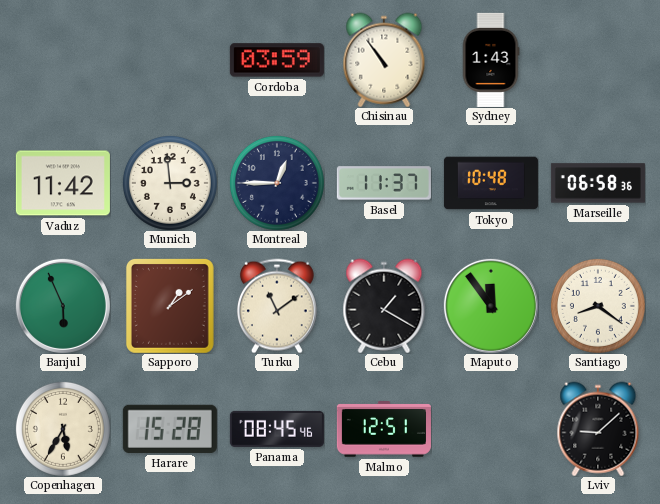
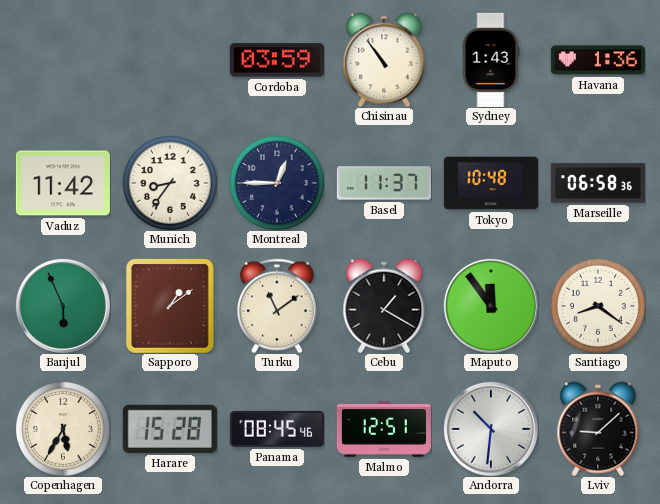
Havana: none -> 1:36
Munich: 2:59 -> 8:36
Andorra: none -> 10:31
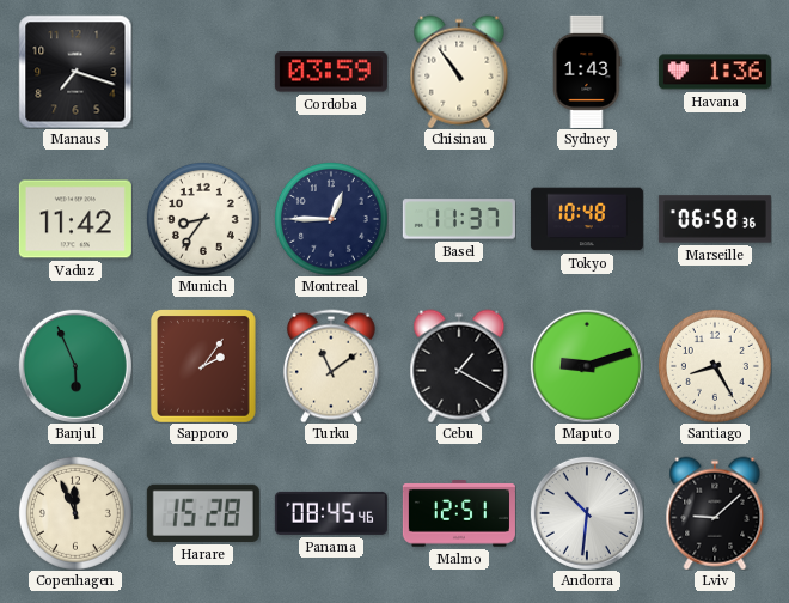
Manaus: none -> 7:18
Sapporo: 1:09 -> 2:06
Maputo: 11:54 -> 9:12
Santiago: 8:21 -> 8:25
Copenhagen: 5:35 -> 11:56
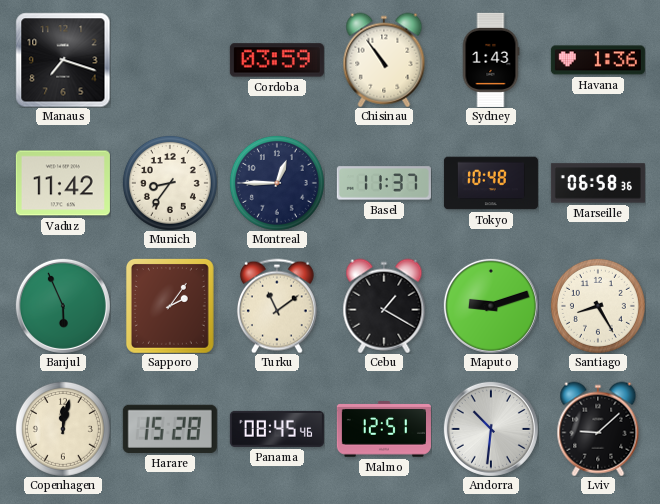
Copenhagen: 11:56 -> 12:02
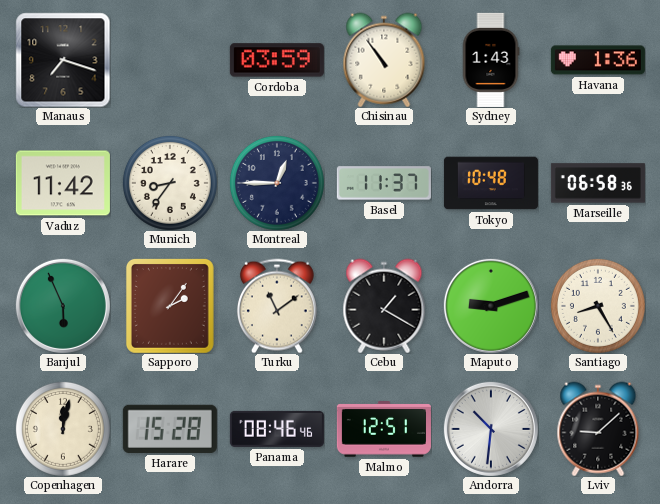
Panama: 08:45 -> 08:46
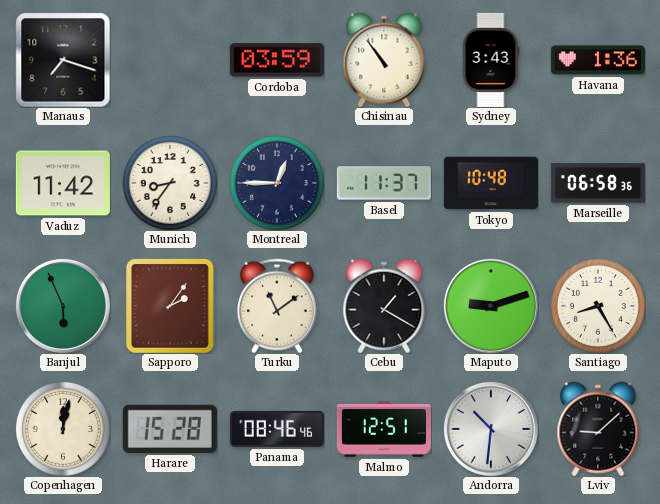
Sydney: 1:43 -> 3:43
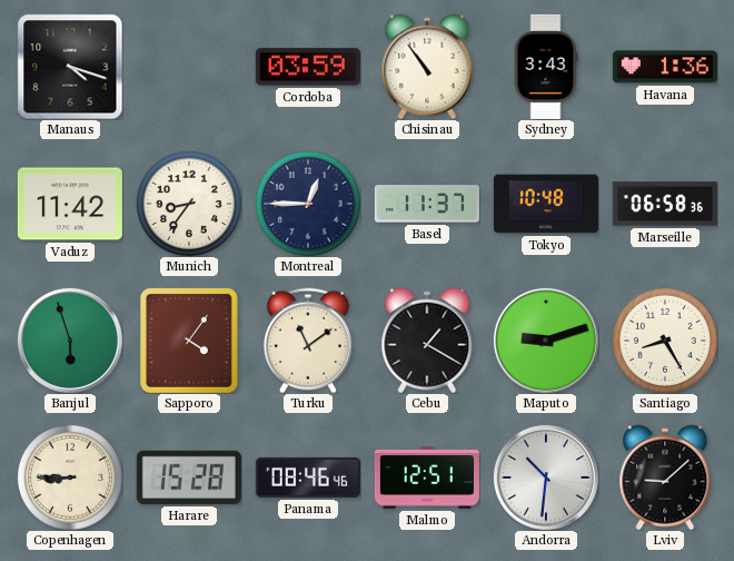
Manaus: 7:18 -> 4:18
Banjul: 5:56 -> 5:57
Sapporo: 2:06 -> 4:06
Copenhagen: 12:02 -> 8:45
